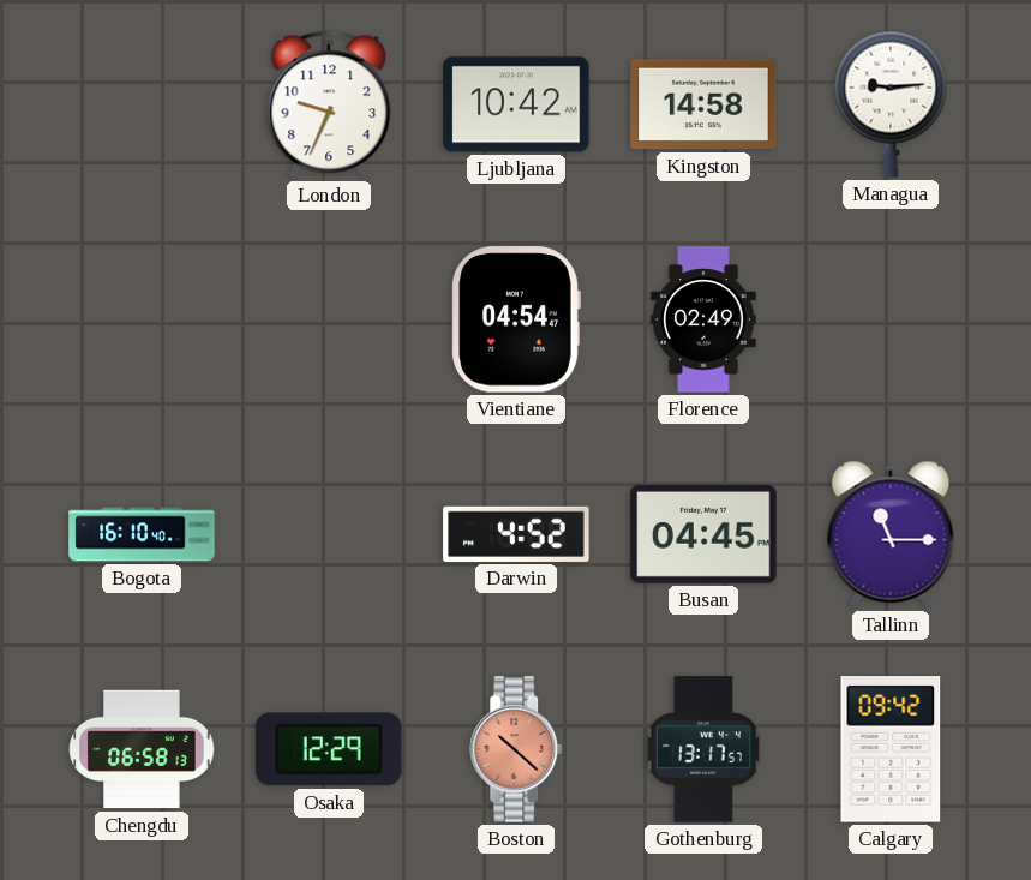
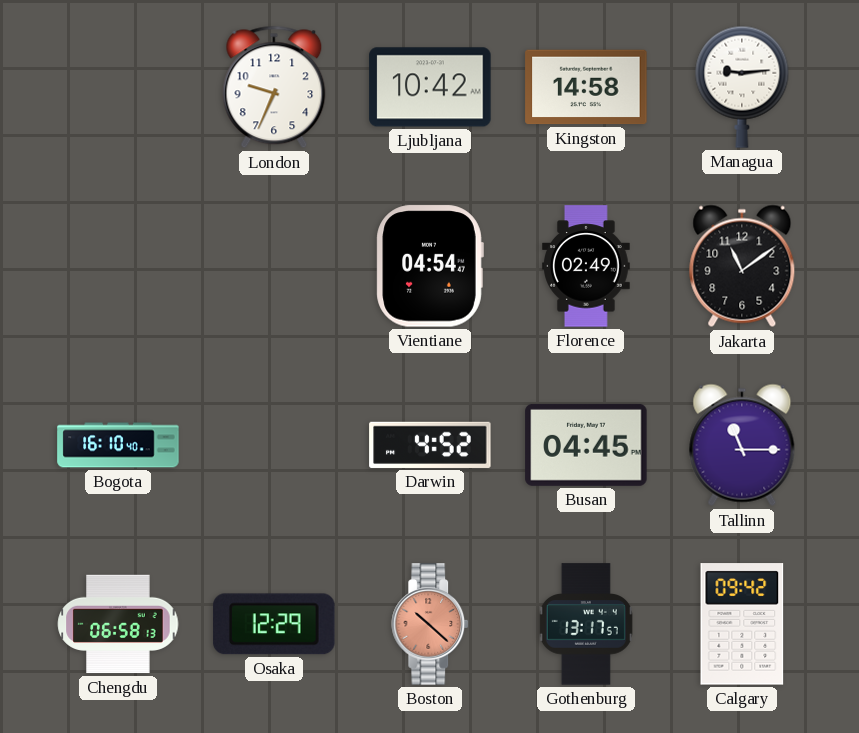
Jakarta: none -> 11:09
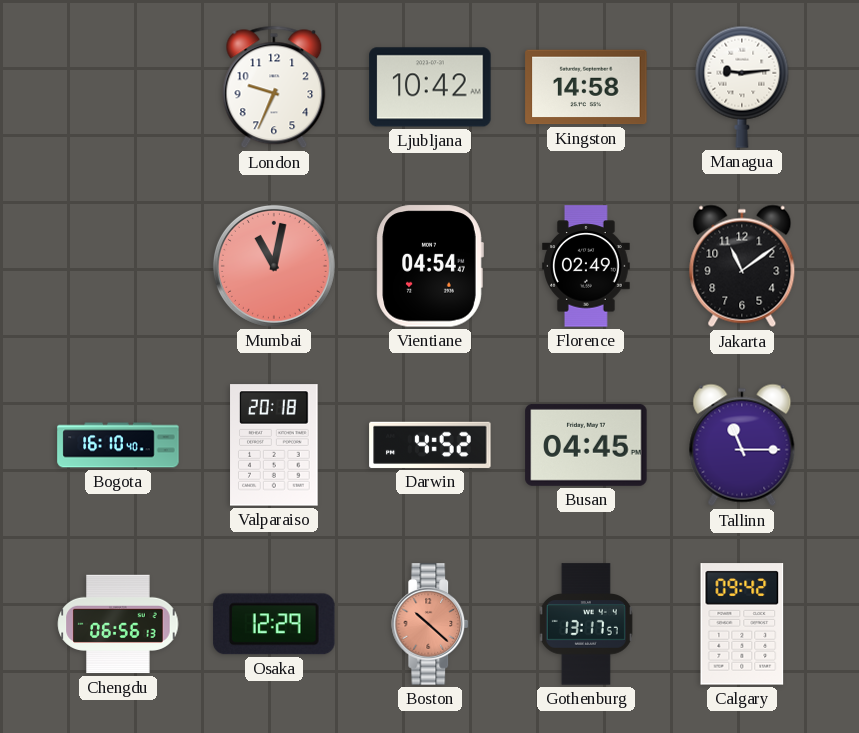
Mumbai: none -> 11:02
Valparaiso: none -> 20:18
Chengdu: 06:58 -> 06:56
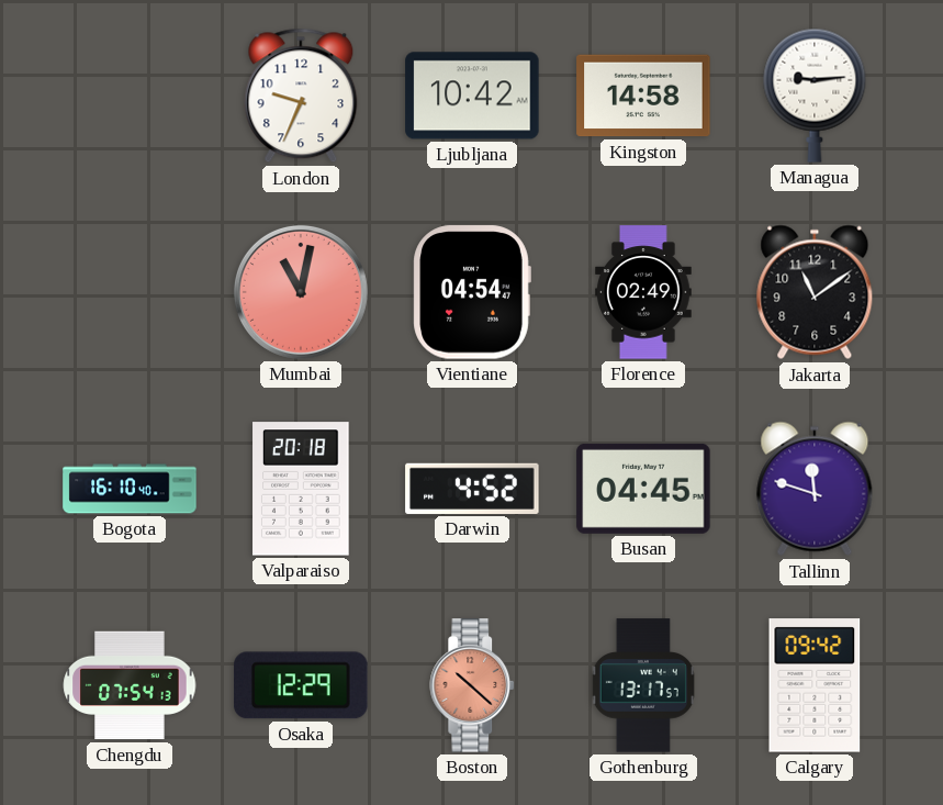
Tallinn: 11:15 -> 11:48
Chengdu: 06:56 -> 07:54
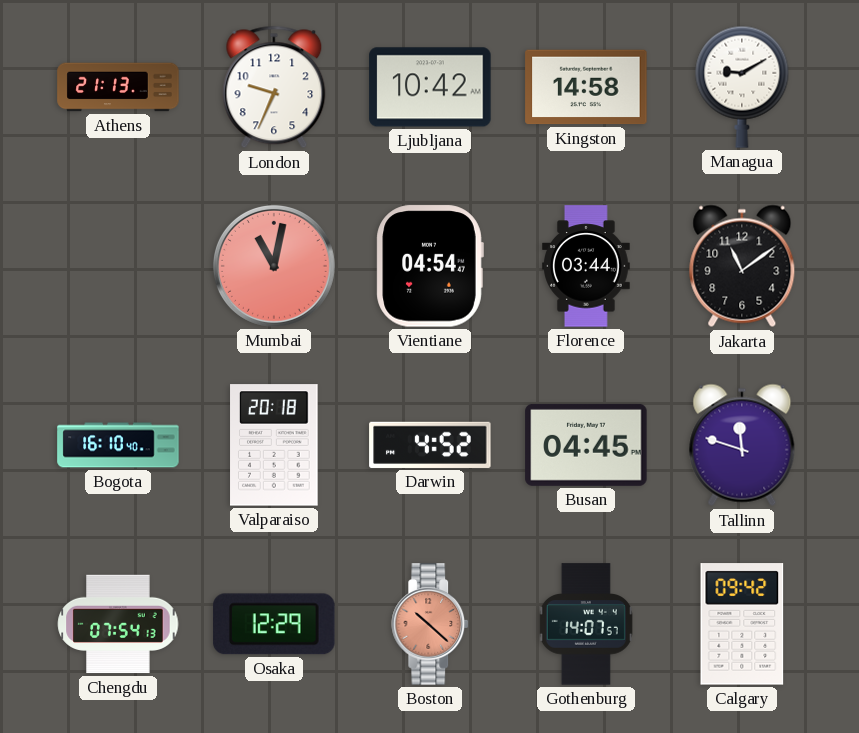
Athens: none -> 21:13
Managua: 9:14 -> 9:10
Florence: 02:49 -> 03:44
Gothenburg: 13:17 -> 14:07
